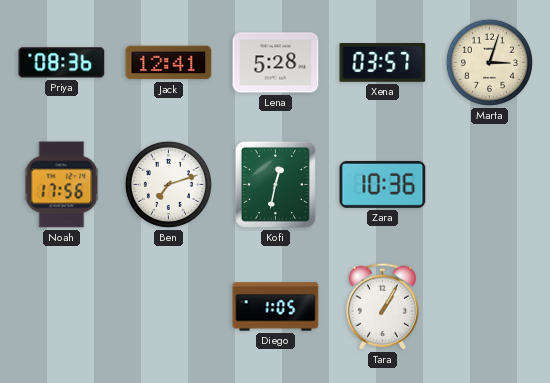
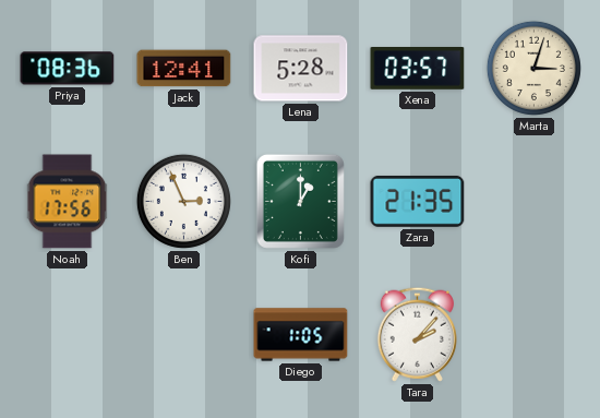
Ben: 7:12 -> 2:56
Kofi: 12:32 -> 1:00
Zara: 10:36 -> 21:35
Tara: 1:05 -> 2:07
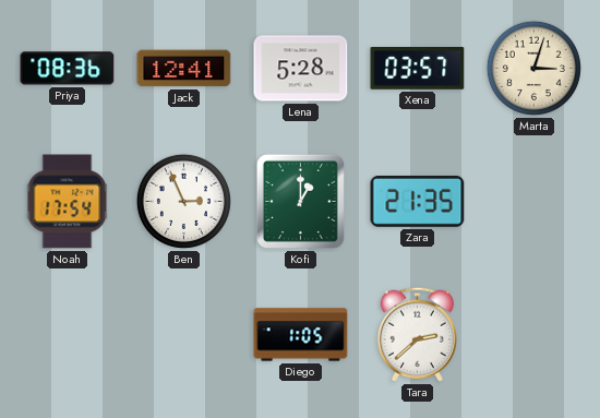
Noah: 17:56 -> 17:54
Tara: 2:07 -> 2:38
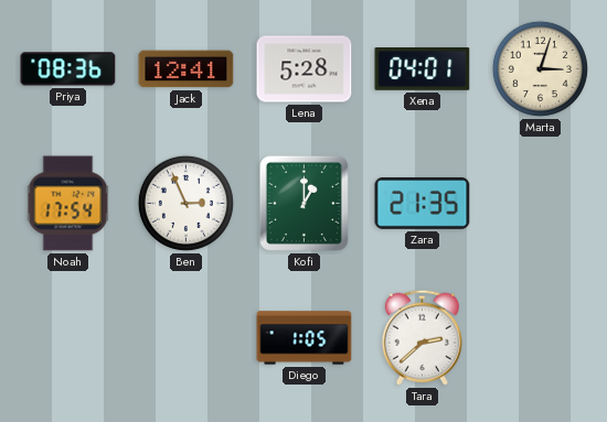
Xena: 03:57 -> 04:01
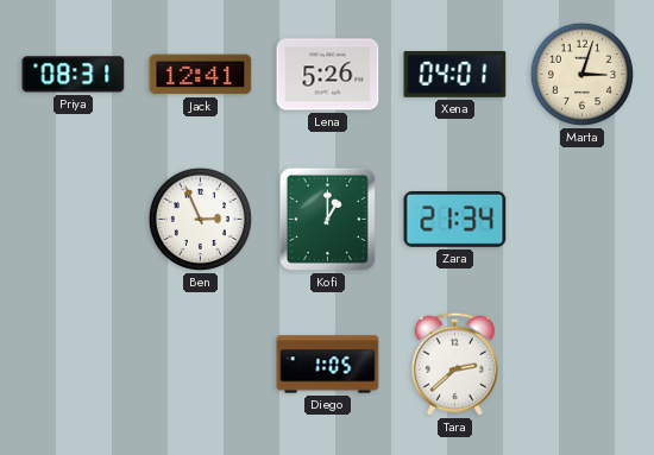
Priya: 08:36 -> 08:31
Lena: 5:28 -> 5:26
Noah: 17:54 -> none
Zara: 21:35 -> 21:34
